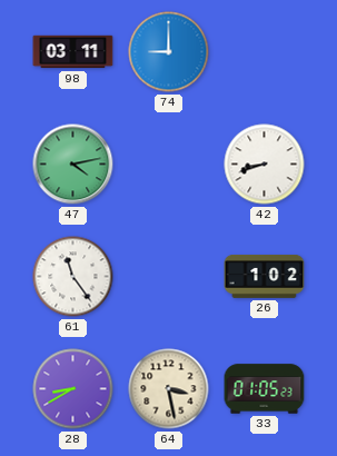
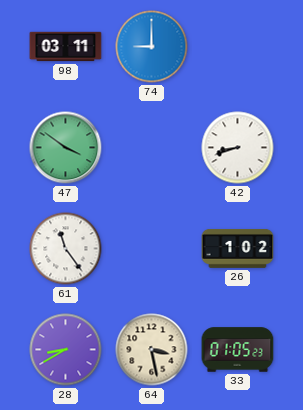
47: 4:13 -> 3:51
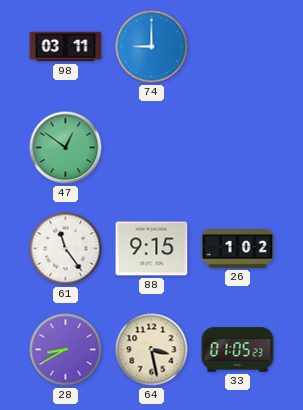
47: 3:51 -> 12:51
42: 8:42 -> none
88: none -> 9:15
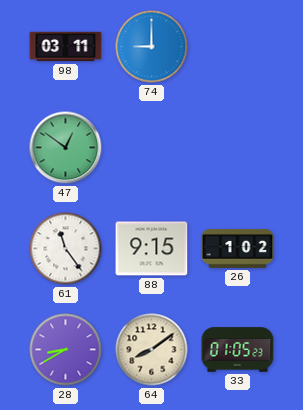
64: 3:28 -> 8:09
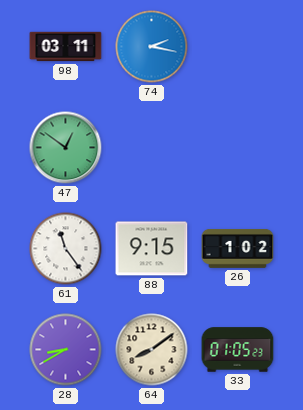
74: 9:00 -> 2:17
